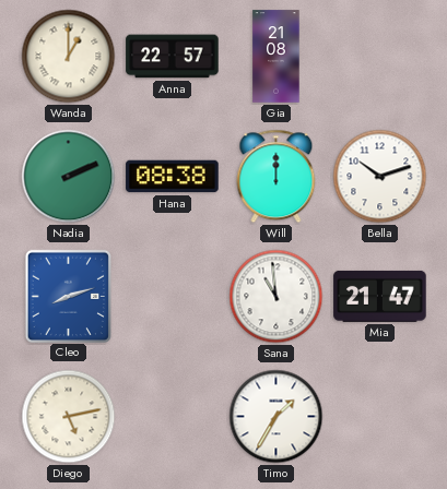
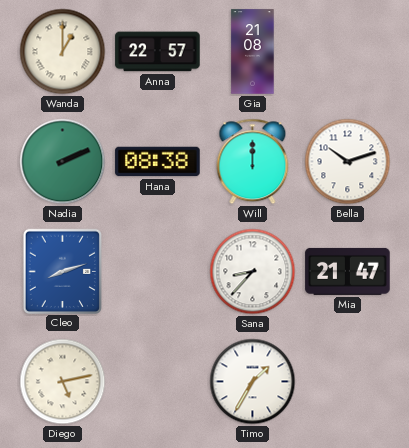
Sana: 10:59 -> 8:37
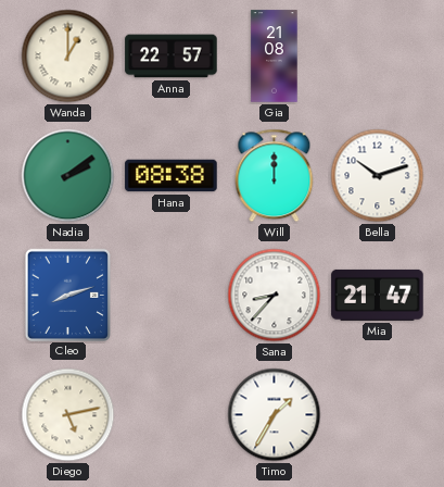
Nadia: 2:11 -> 2:09
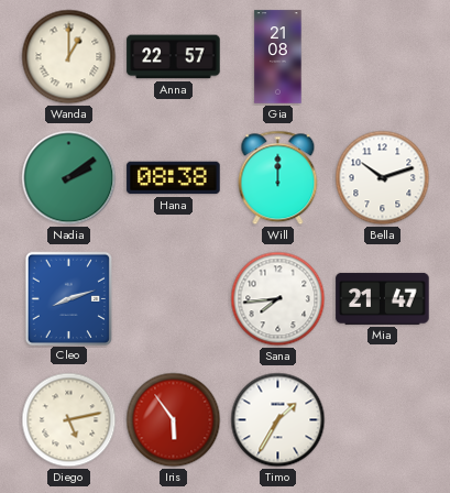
Sana: 8:37 -> 7:44
Iris: none -> 5:54
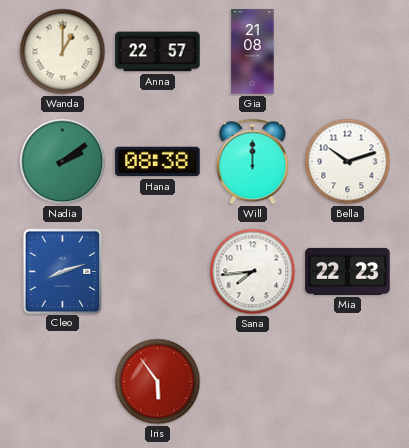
Mia: 21:47 -> 22:23
Diego: 5:13 -> none
Timo: 1:35 -> none
